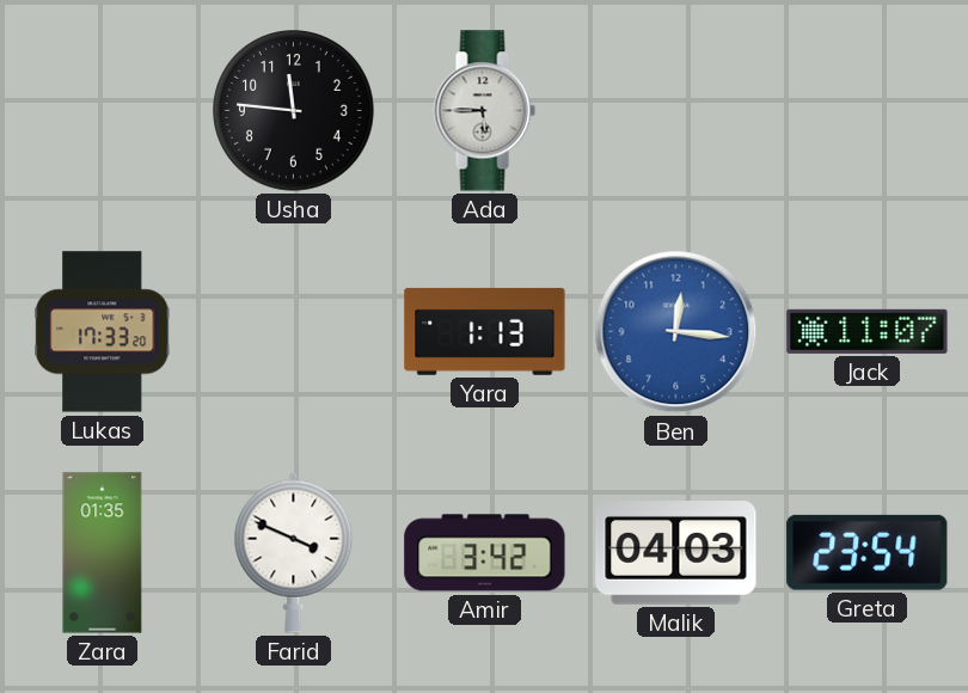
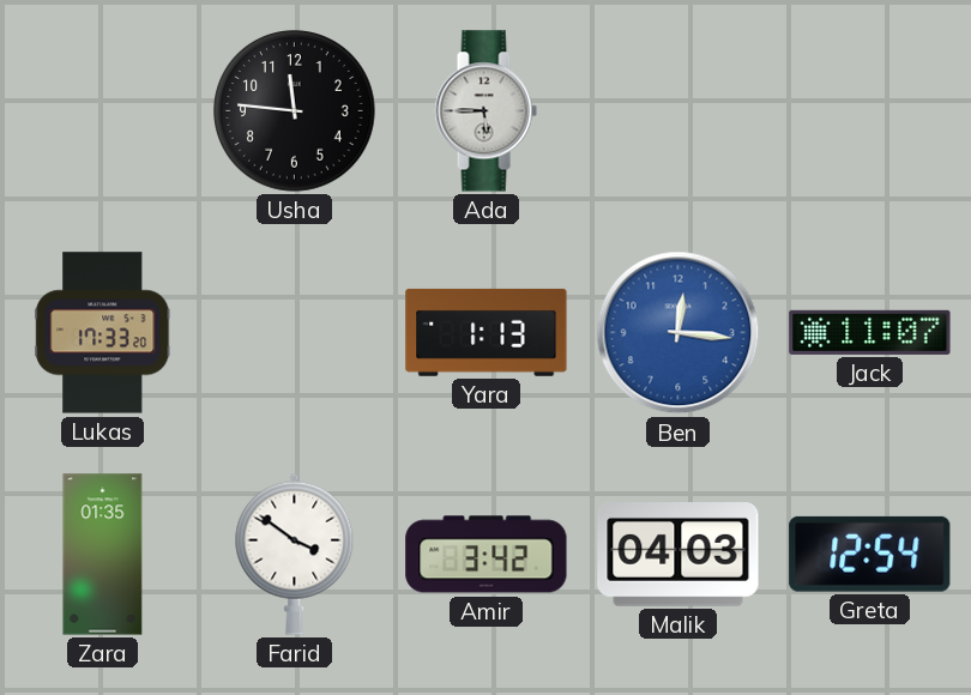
Farid: 3:49 -> 3:51
Greta: 23:54 -> 12:54
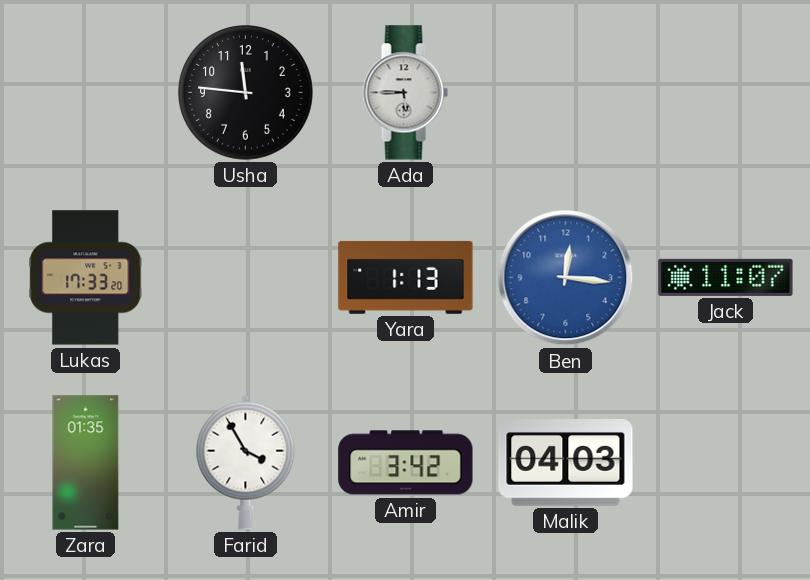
Farid: 3:51 -> 3:55
Greta: 12:54 -> none
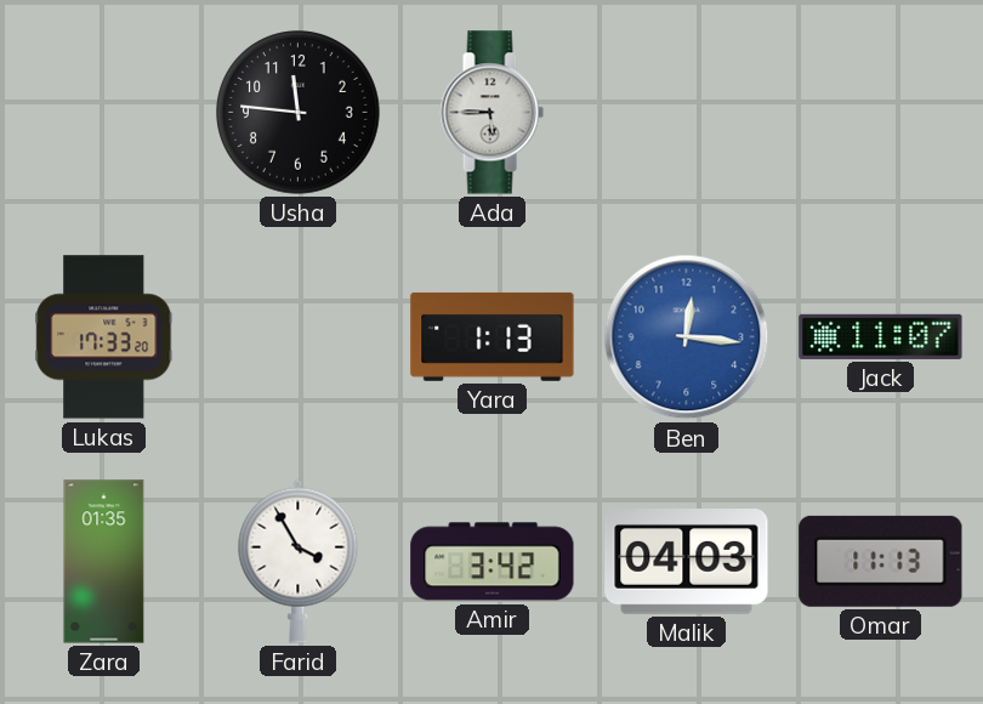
Omar: none -> 11:13
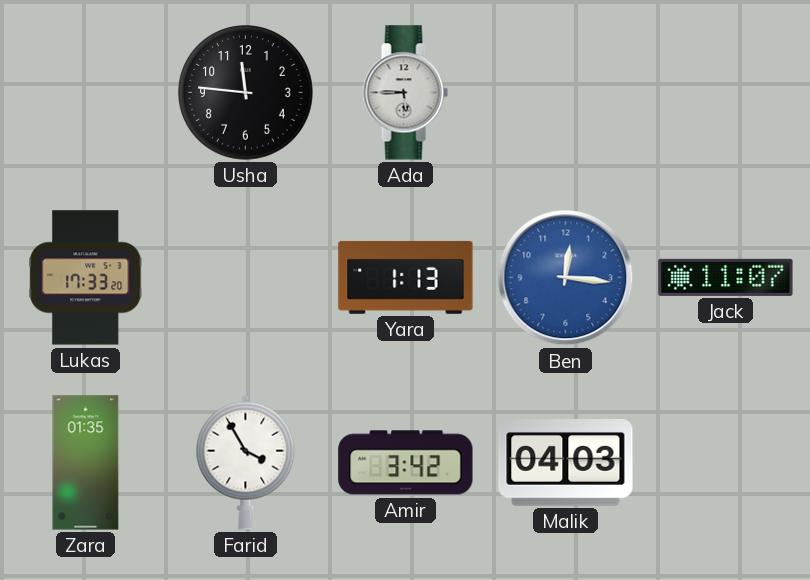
Omar: 11:13 -> none
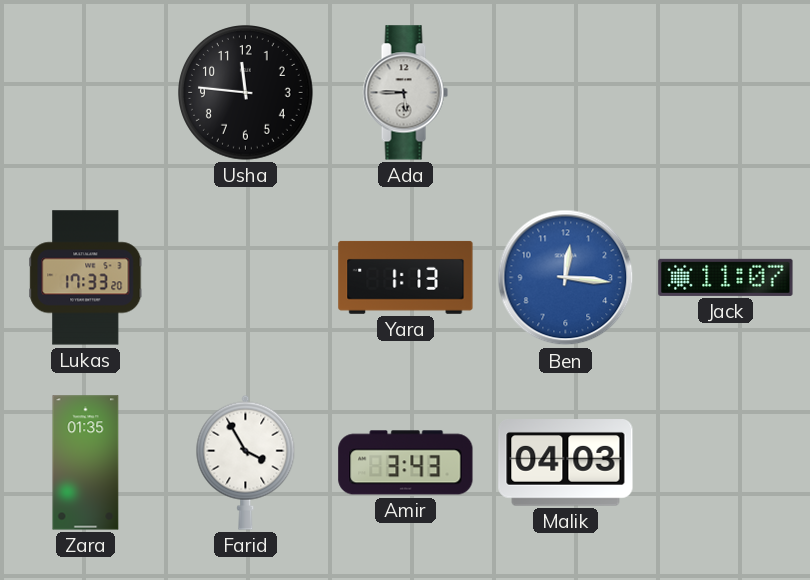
Amir: 3:42 -> 3:43
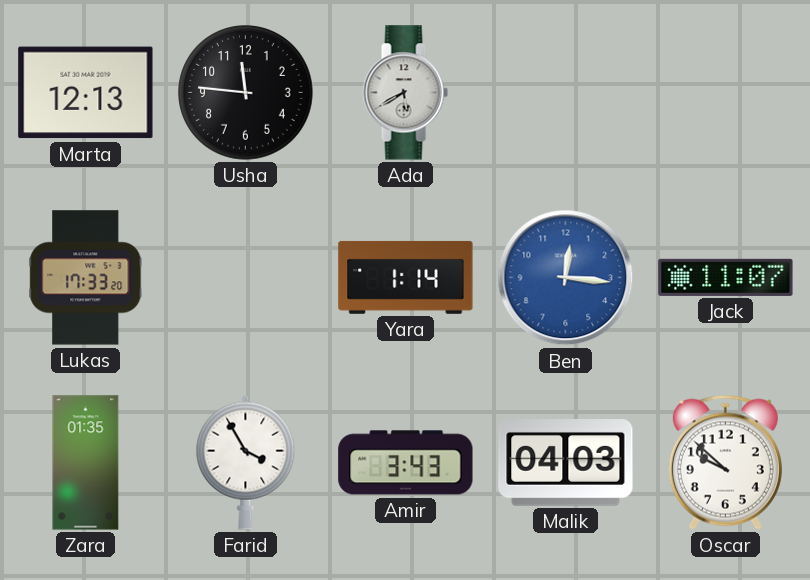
Marta: none -> 12:13
Ada: 5:45 -> 5:40
Yara: 1:13 -> 1:14
Oscar: none -> 9:52
